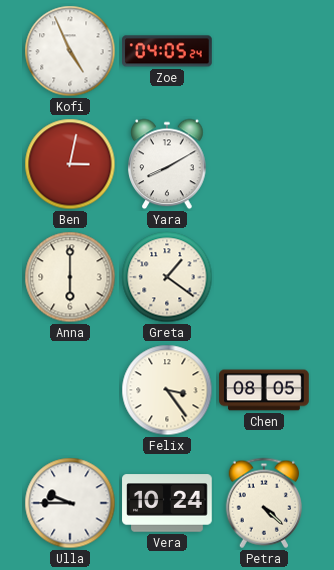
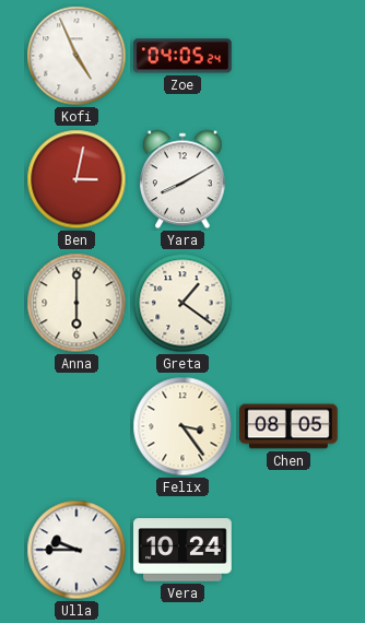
Petra: 4:22 -> none
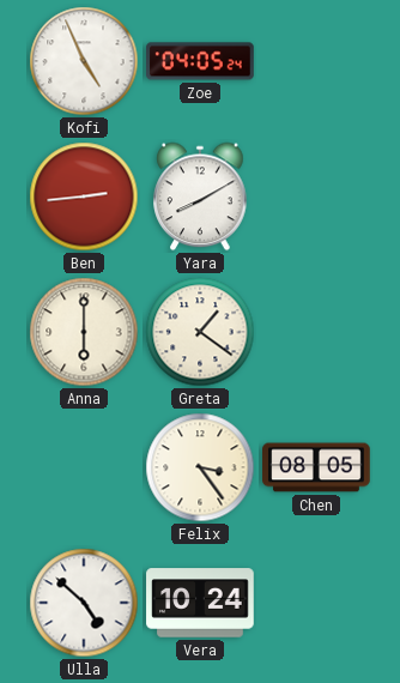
Ben: 3:02 -> 2:44
Ulla: 9:45 -> 4:52
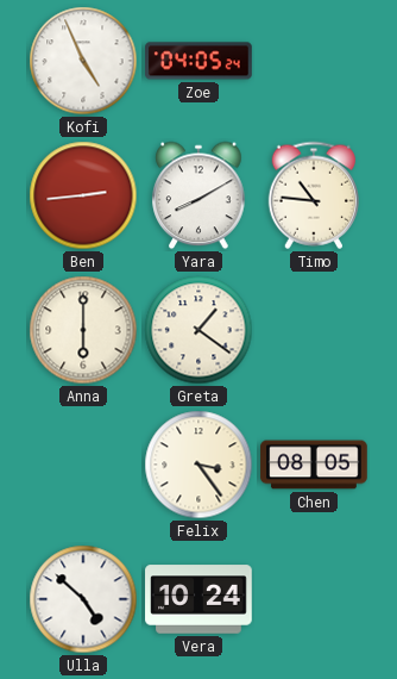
Timo: none -> 10:46
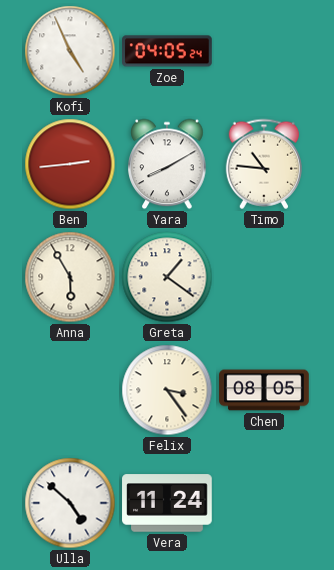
Anna: 6:00 -> 5:55
Vera: 10:24 -> 11:24
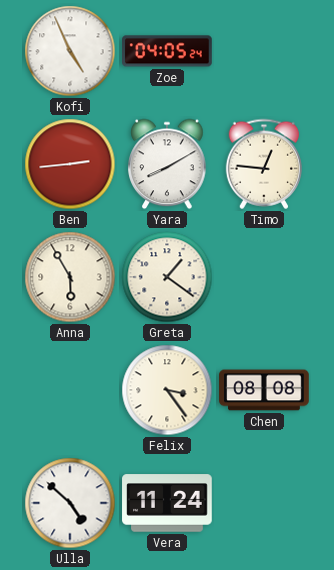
Timo: 10:46 -> 12:46
Chen: 08:05 -> 08:08
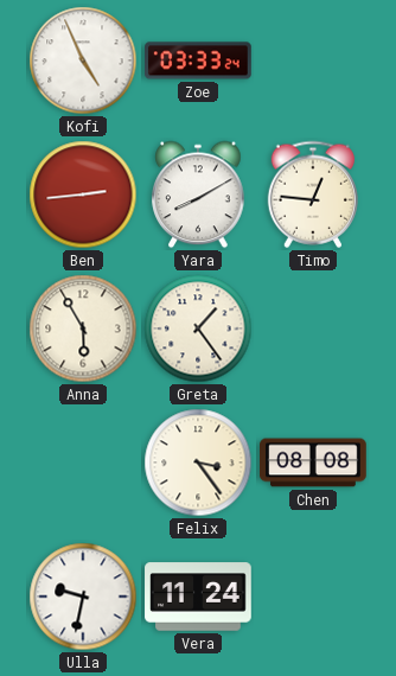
Zoe: 04:05 -> 03:33
Greta: 1:21 -> 1:24
Ulla: 4:52 -> 9:32
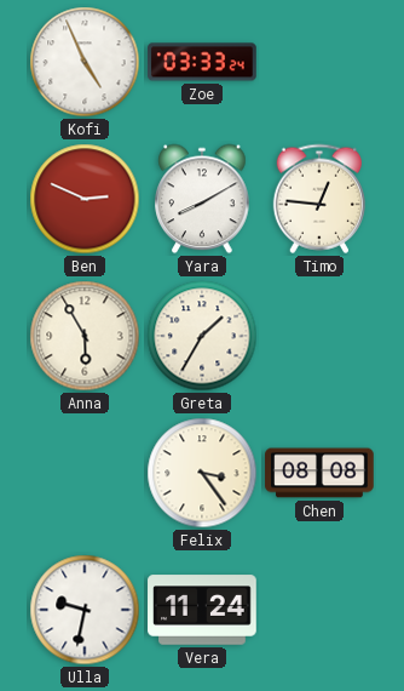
Ben: 2:44 -> 2:49
Greta: 1:24 -> 1:35
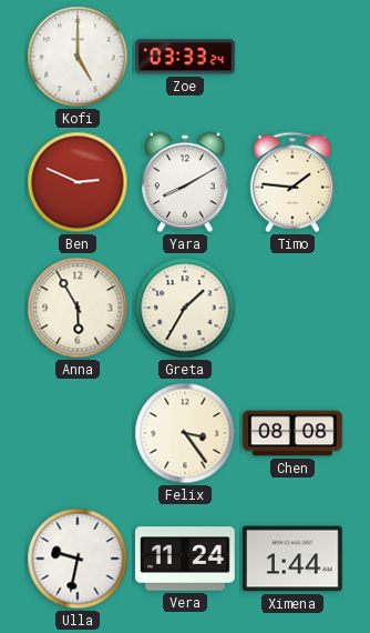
Kofi: 4:56 -> 5:00
Timo: 12:46 -> 1:46
Ximena: none -> 1:44
